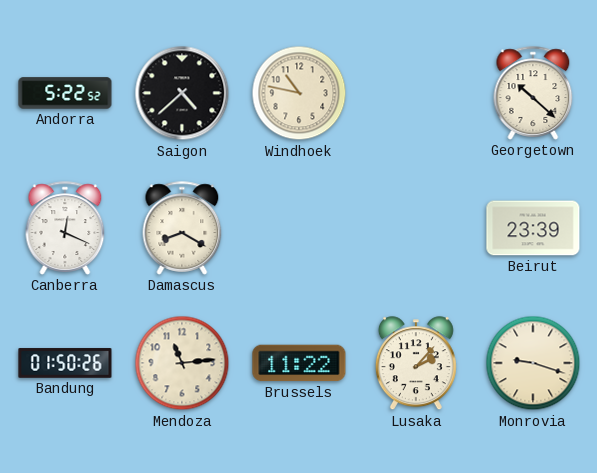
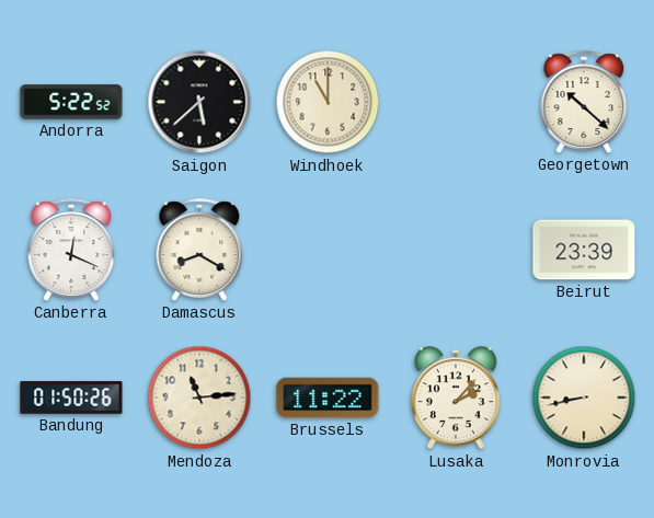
Saigon: 4:38 -> 5:38
Windhoek: 10:47 -> 11:00
Monrovia: 9:18 -> 8:43
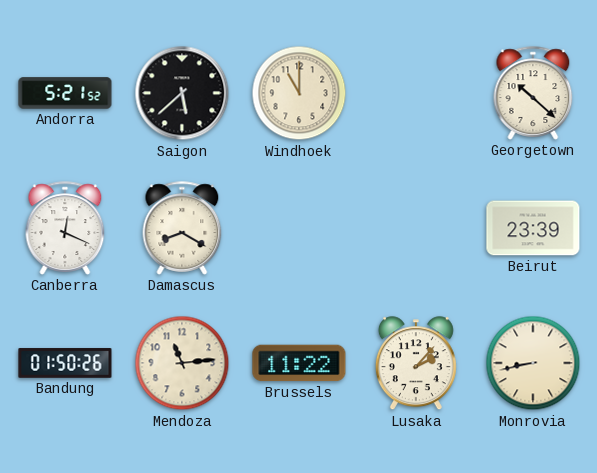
Andorra: 5:22 -> 5:21
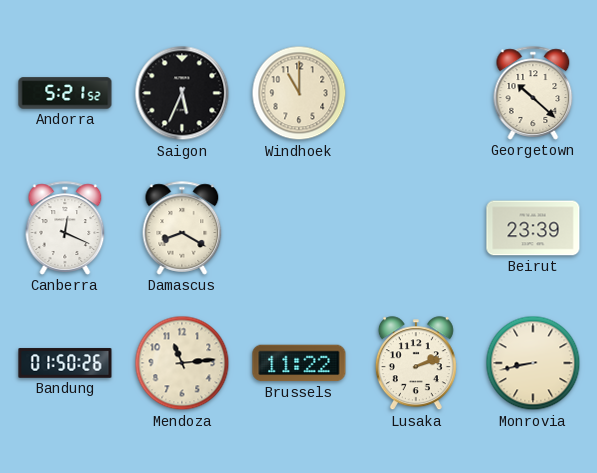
Saigon: 5:38 -> 5:34
Lusaka: 2:07 -> 2:12
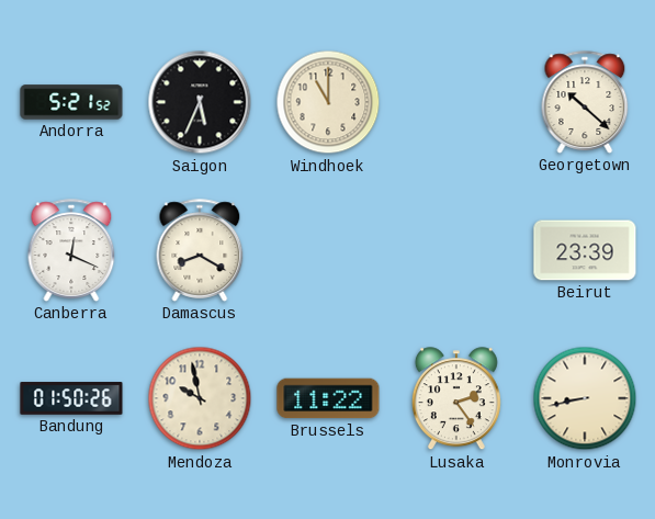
Mendoza: 11:14 -> 9:58
Lusaka: 2:12 -> 2:24
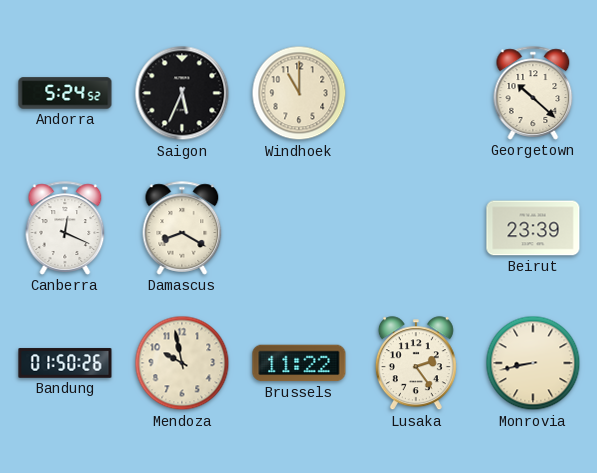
Andorra: 5:21 -> 5:24
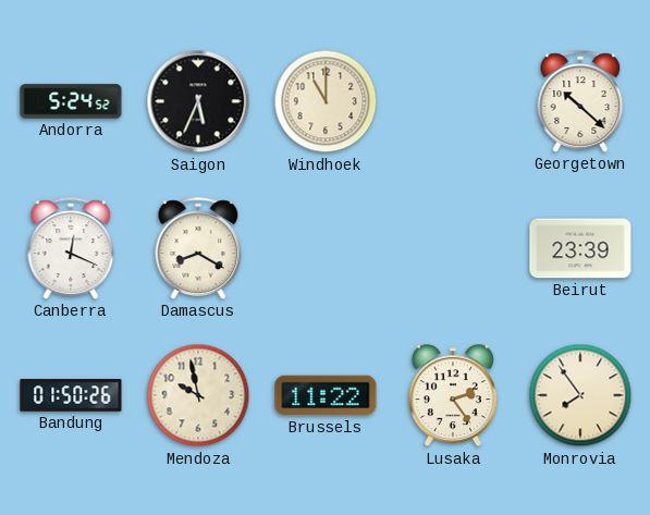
Monrovia: 8:43 -> 7:54
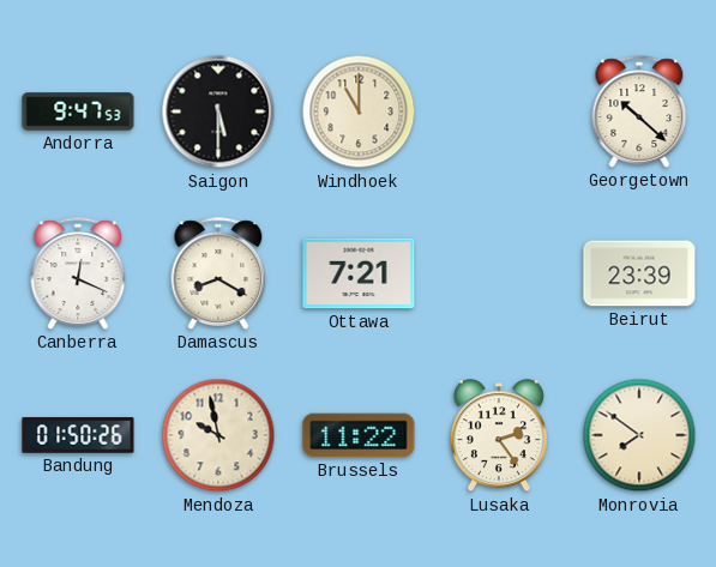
Andorra: 5:24 -> 9:47
Saigon: 5:34 -> 5:30
Ottawa: none -> 7:21
Monrovia: 7:54 -> 7:51
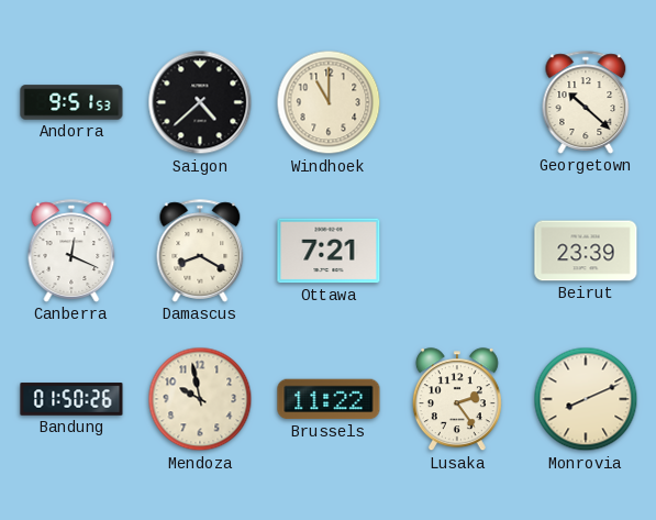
Andorra: 9:47 -> 9:51
Saigon: 5:30 -> 4:38
Monrovia: 7:51 -> 8:11
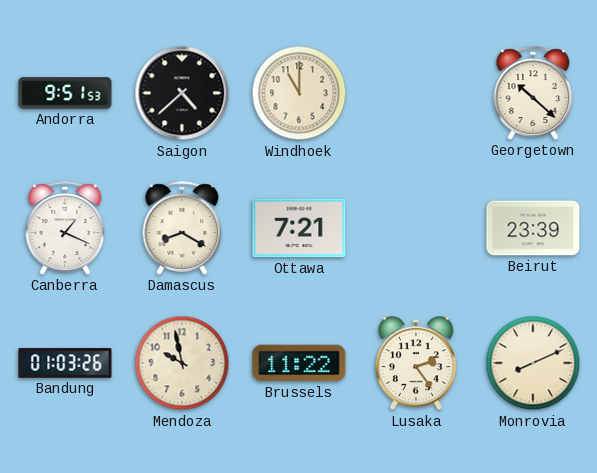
Canberra: 12:19 -> 1:19
Bandung: 01:50 -> 01:03
